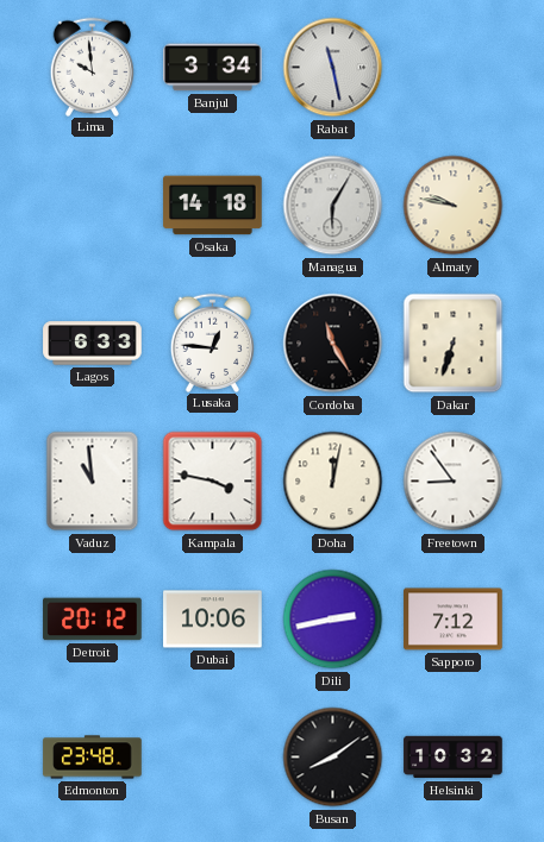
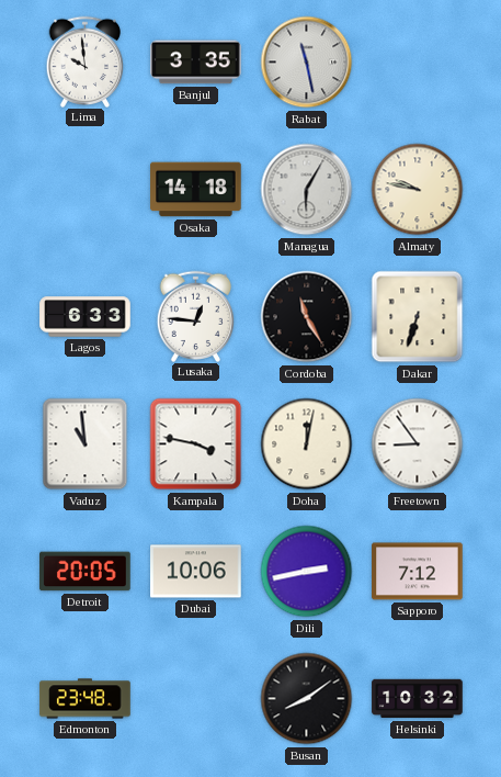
Banjul: 3:34 -> 3:35
Detroit: 20:12 -> 20:05
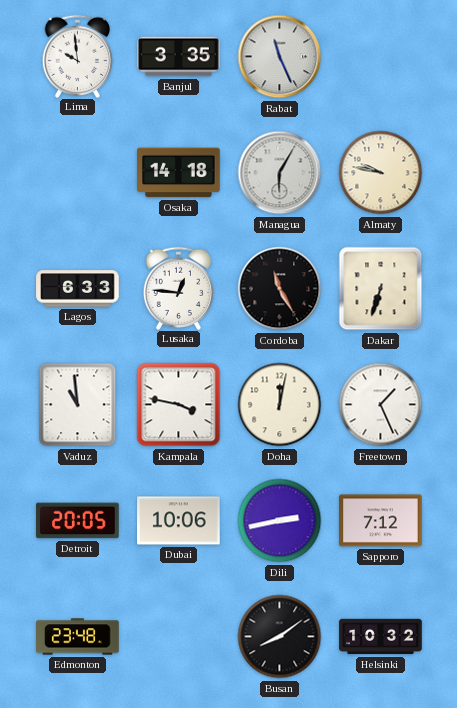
Rabat: 11:28 -> 11:26
Freetown: 8:54 -> 1:26
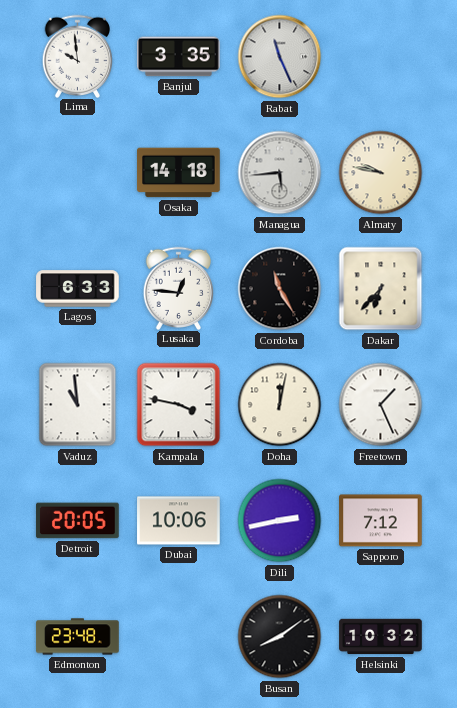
Managua: 6:05 -> 5:44
Dakar: 6:33 -> 6:37
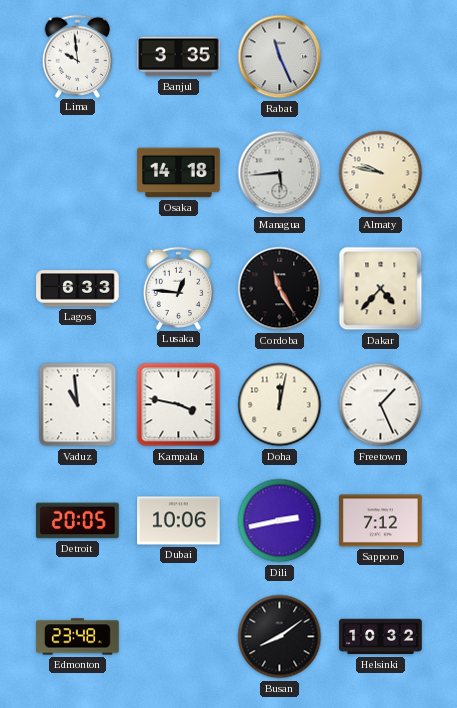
Dakar: 6:37 -> 4:37
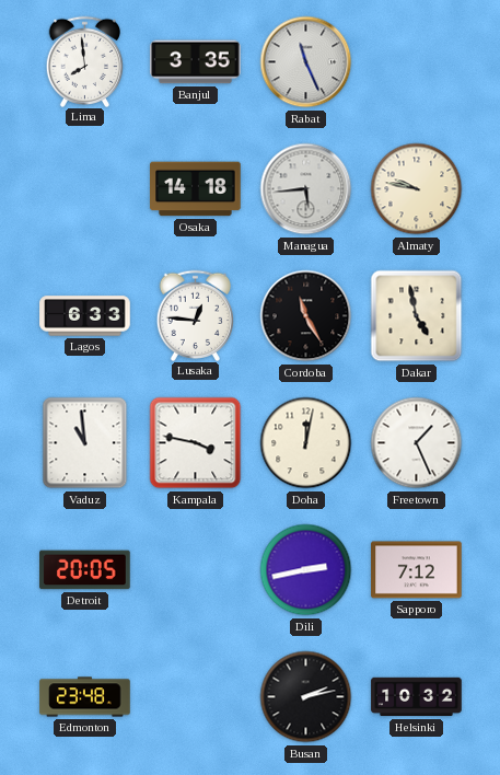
Lima: 9:59 -> 7:59
Dakar: 4:37 -> 4:58
Dubai: 10:06 -> none
Busan: 8:09 -> 2:13
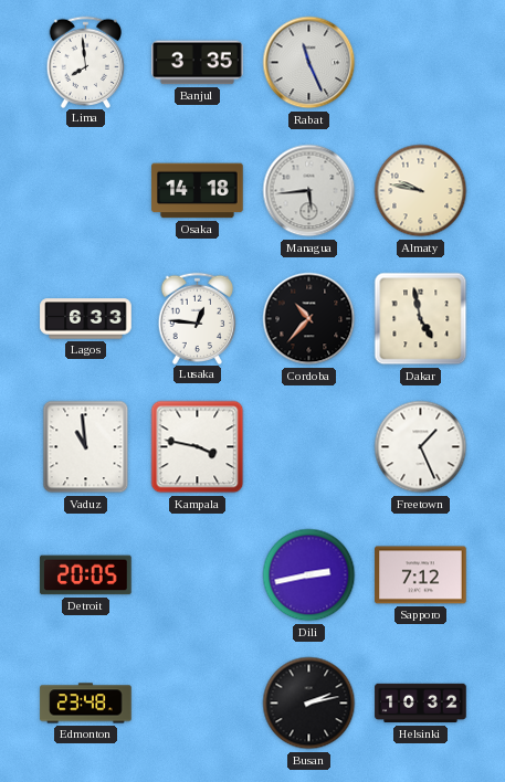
Cordoba: 11:25 -> 10:37
Doha: 12:02 -> none
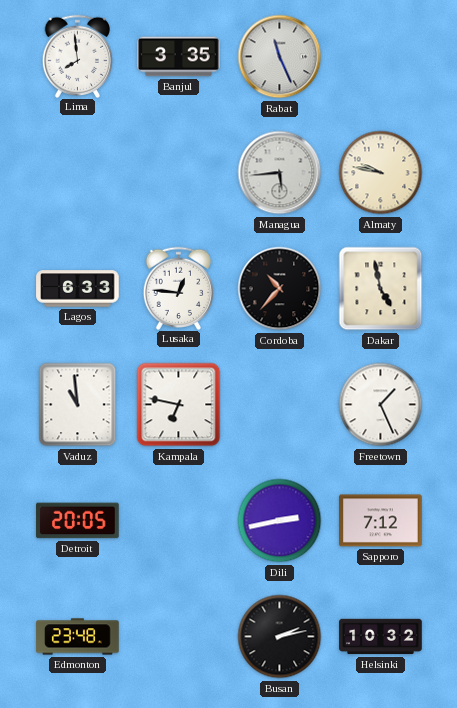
Osaka: 14:18 -> none
Kampala: 3:47 -> 6:47
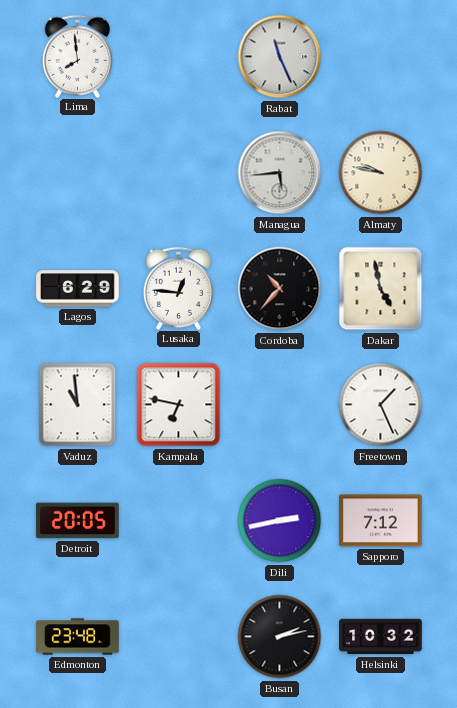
Banjul: 3:35 -> none
Lagos: 6:33 -> 6:29
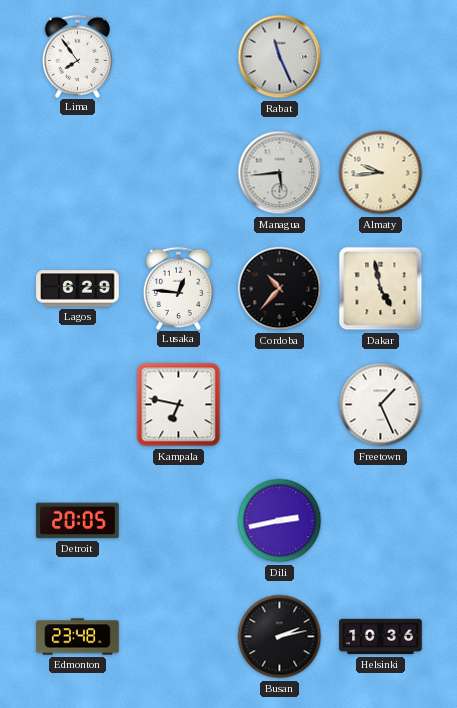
Lima: 7:59 -> 7:54
Almaty: 9:47 -> 9:44
Vaduz: 10:59 -> none
Sapporo: 7:12 -> none
Helsinki: 10:32 -> 10:36
